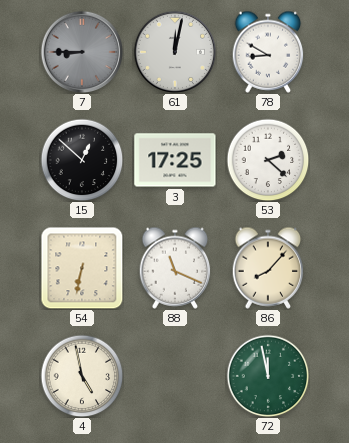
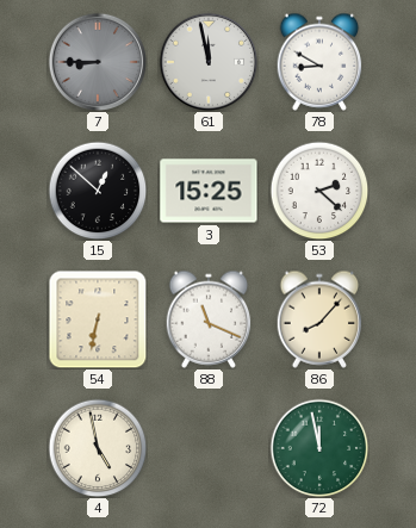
61: 12:02 -> 11:58
3: 17:25 -> 15:25
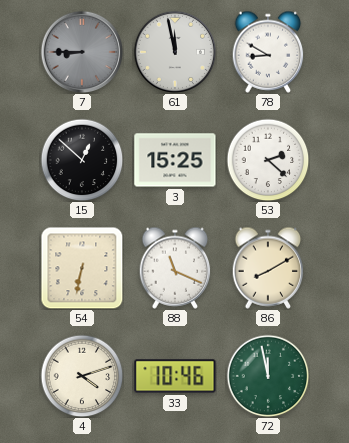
86: 8:07 -> 8:10
4: 4:58 -> 4:12
33: none -> 10:46
